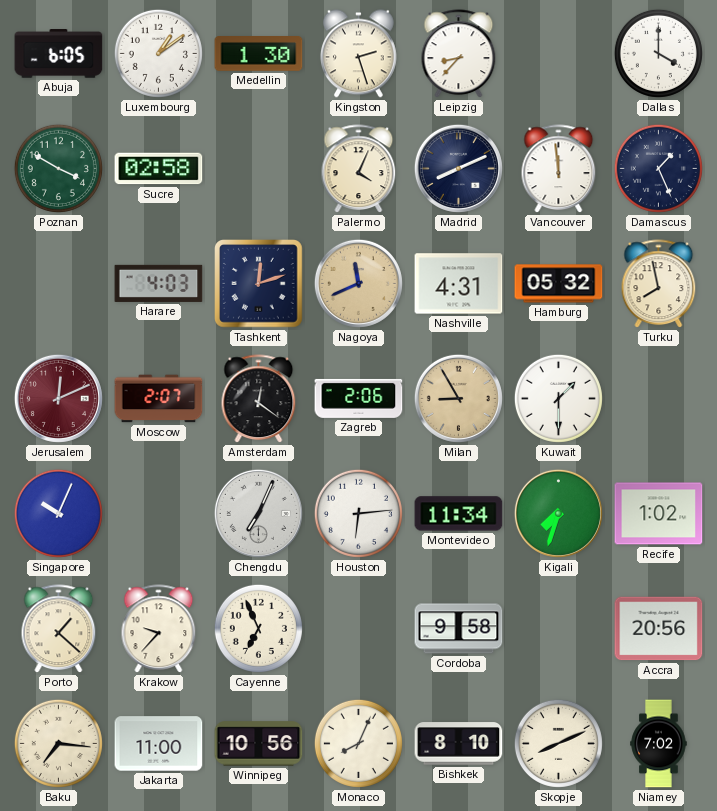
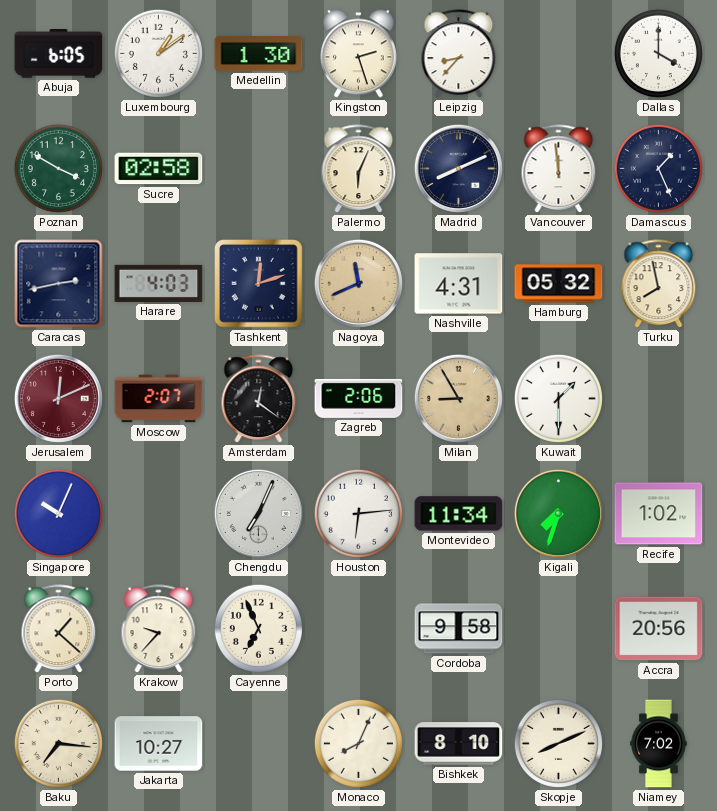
Palermo: 4:04 -> 6:04
Caracas: none -> 2:43
Jakarta: 11:00 -> 10:27
Winnipeg: 10:56 -> none
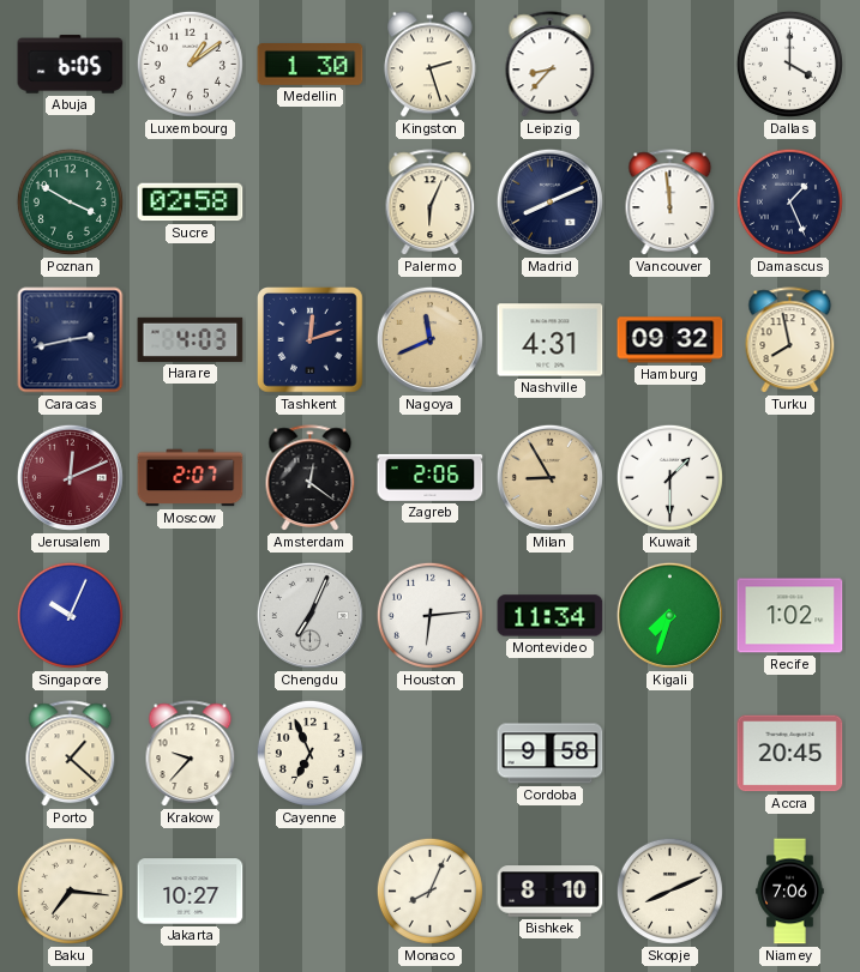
Hamburg: 05:32 -> 09:32
Accra: 20:56 -> 20:45
Niamey: 7:02 -> 7:06
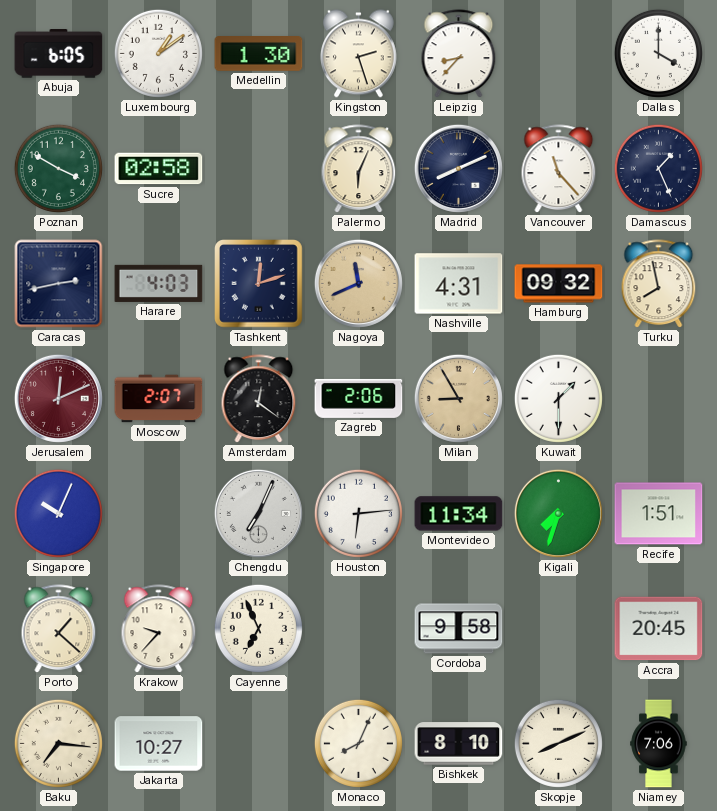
Vancouver: 11:59 -> 11:23
Recife: 1:02 -> 1:51
